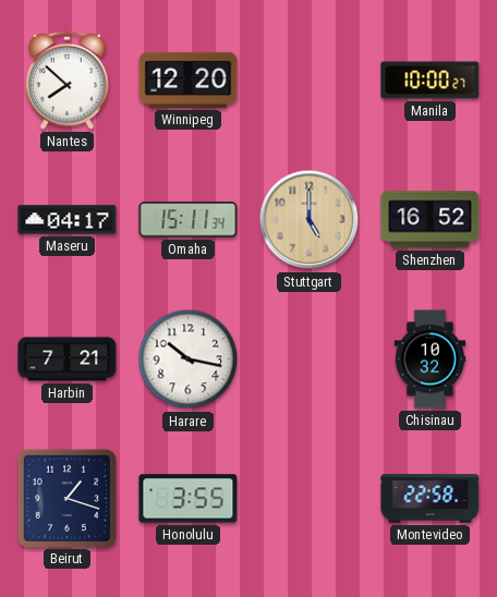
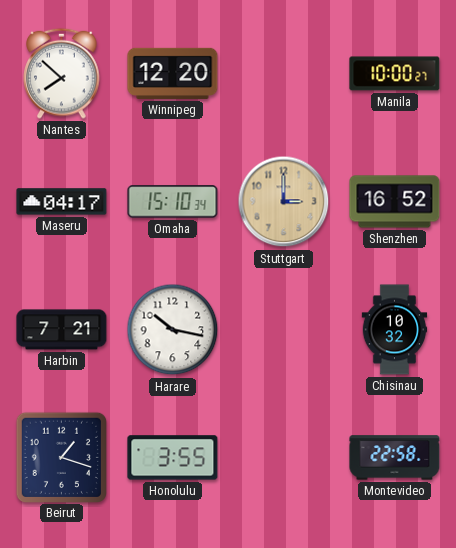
Omaha: 15:11 -> 15:10
Stuttgart: 5:00 -> 3:00
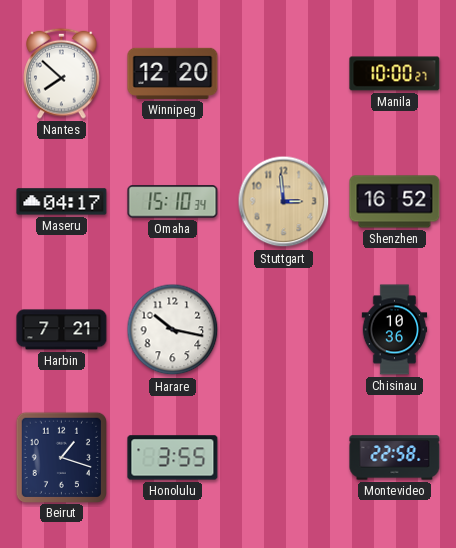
Stuttgart: 3:00 -> 2:59
Chisinau: 10:32 -> 10:36
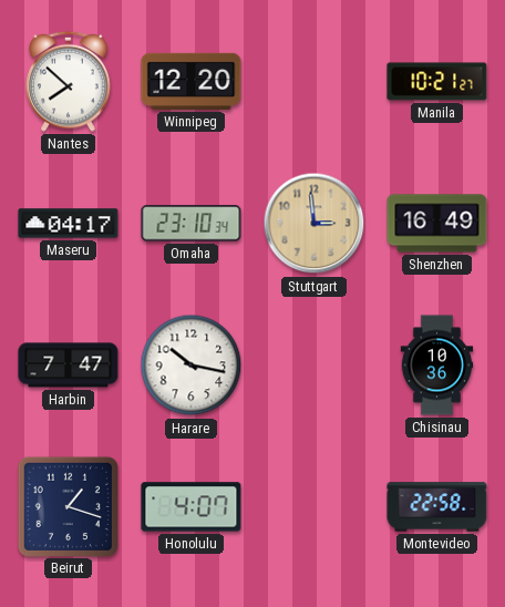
Manila: 10:00 -> 10:21
Omaha: 15:10 -> 23:10
Shenzhen: 16:52 -> 16:49
Harbin: 7:21 -> 7:47
Honolulu: 3:55 -> 4:07
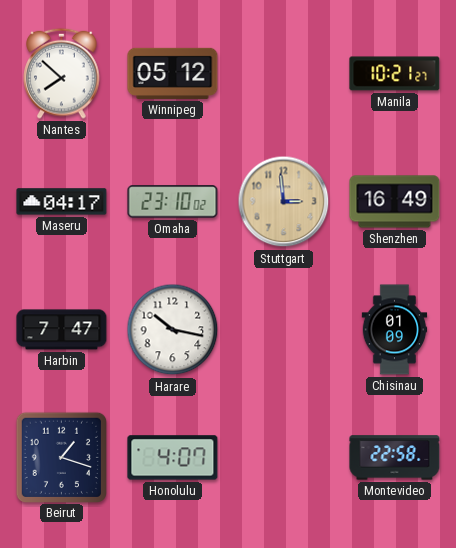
Winnipeg: 12:20 -> 05:12
Omaha: 23:10:34 -> 23:10:02
Chisinau: 10:36 -> 01:09
